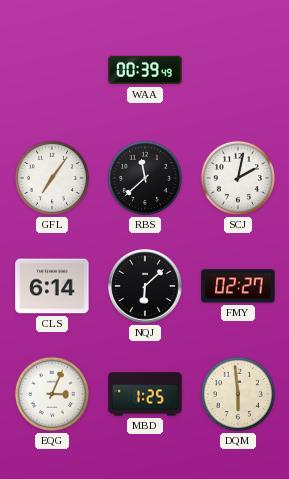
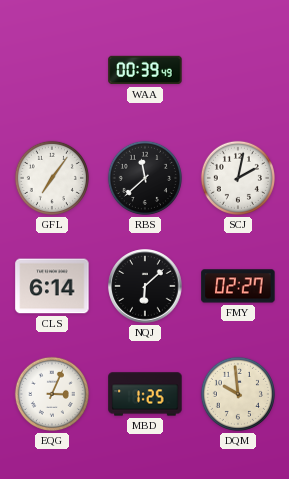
DQM: 5:59 -> 9:59
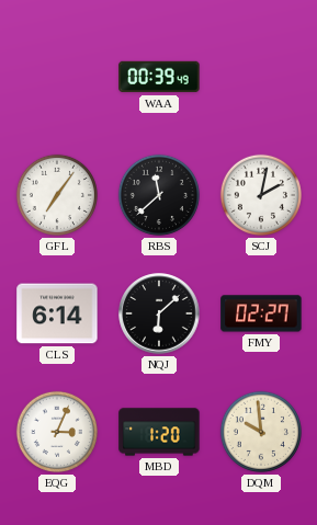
MBD: 1:25 -> 1:20
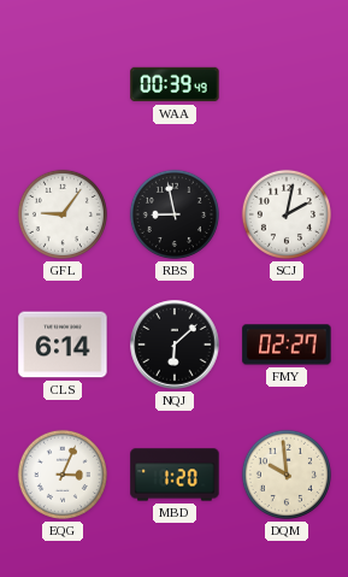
GFL: 7:06 -> 9:06
RBS: 11:38 -> 8:58
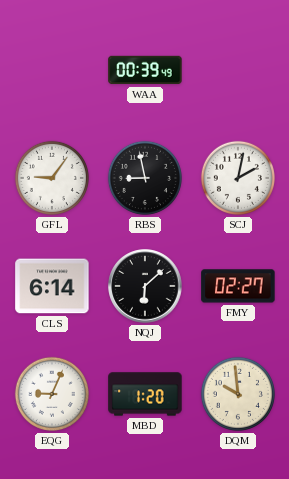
EQG: 3:04 -> 9:04
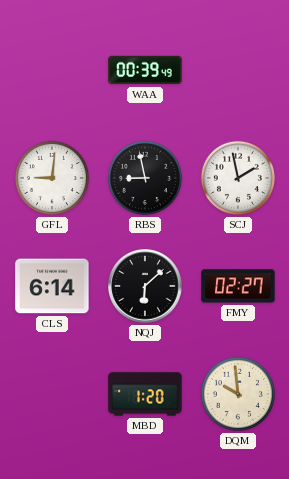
GFL: 9:06 -> 9:01
SCJ: 2:02 -> 1:58
EQG: 9:04 -> none
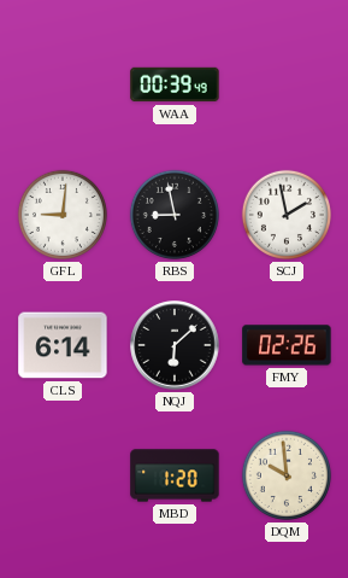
FMY: 02:27 -> 02:26
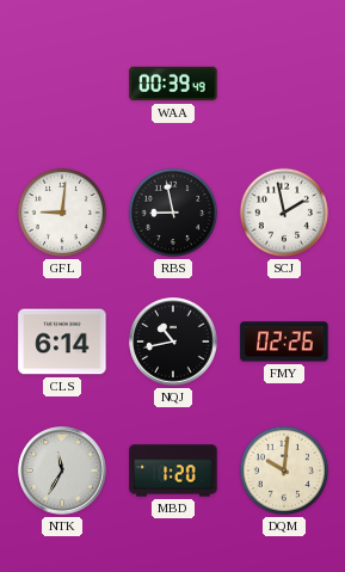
NQJ: 6:08 -> 10:43
NTK: none -> 11:35
DQM: 9:59 -> 10:01
